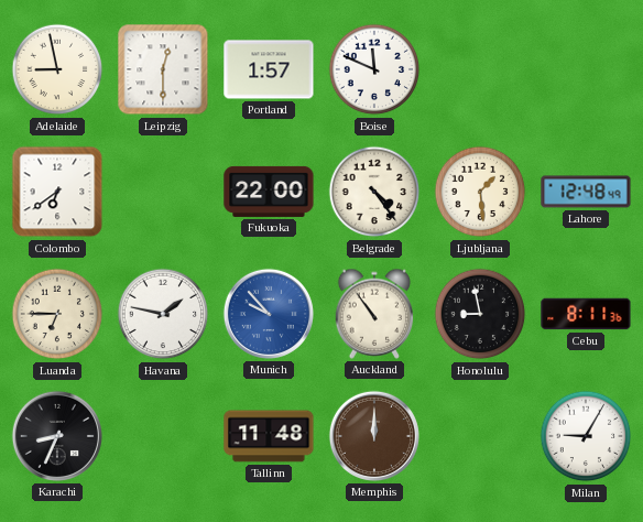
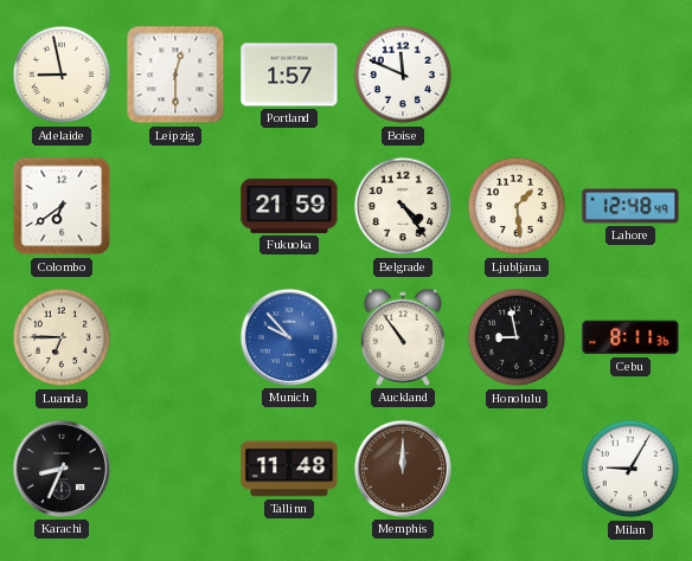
Fukuoka: 22:00 -> 21:59
Havana: 1:47 -> none
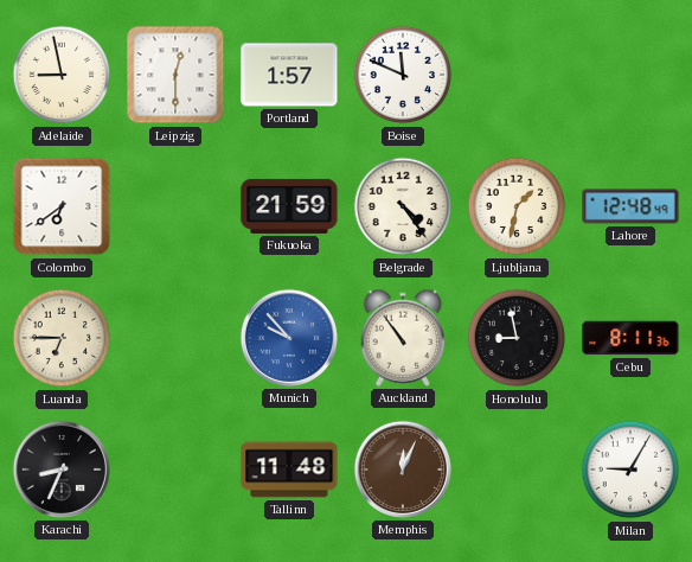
Ljubljana: 1:29 -> 1:32
Memphis: 12:00 -> 12:04
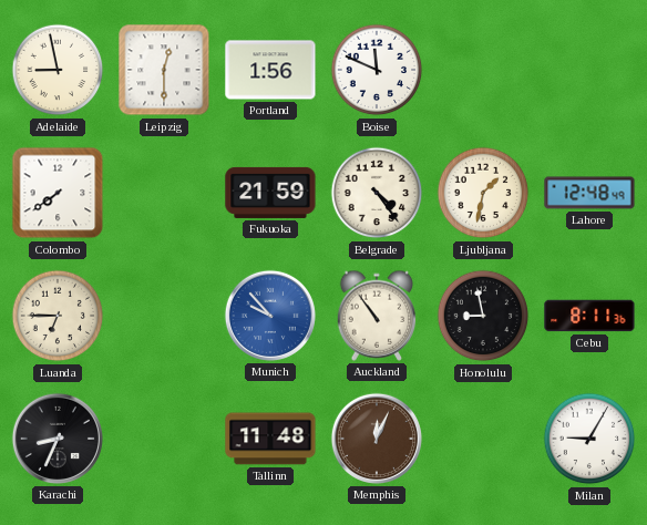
Portland: 1:57 -> 1:56
Colombo: 6:39 -> 7:39
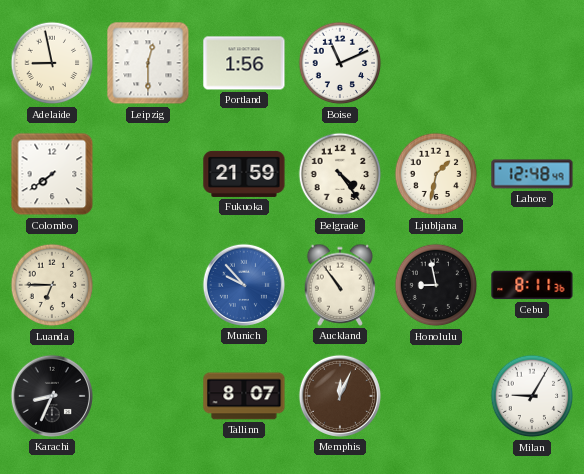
Boise: 11:49 -> 11:11
Tallinn: 11:48 -> 8:07
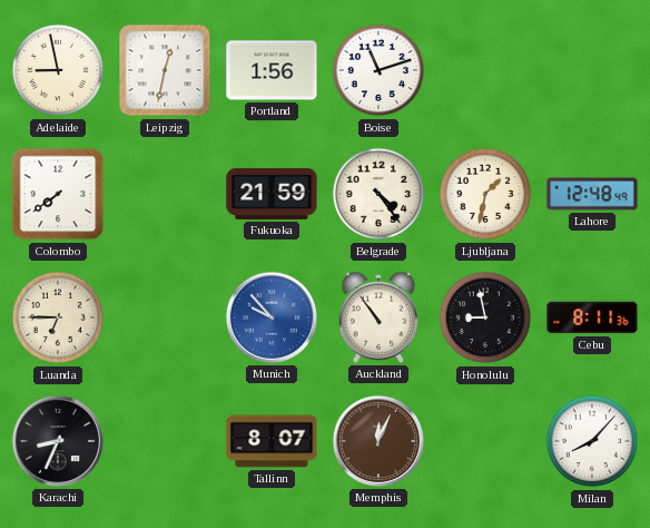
Leipzig: 12:30 -> 12:32
Boise: 11:11 -> 11:12
Milan: 9:05 -> 8:07
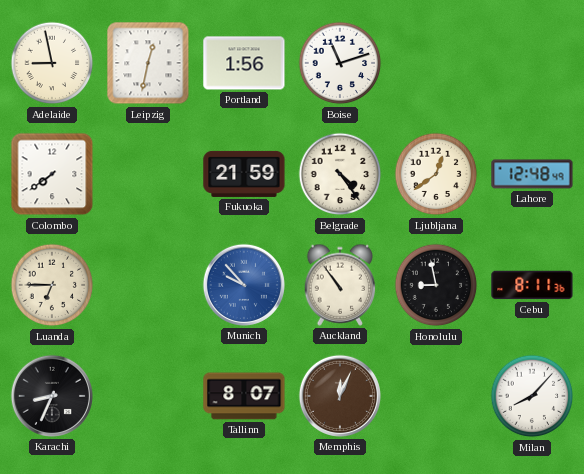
Ljubljana: 1:32 -> 12:39
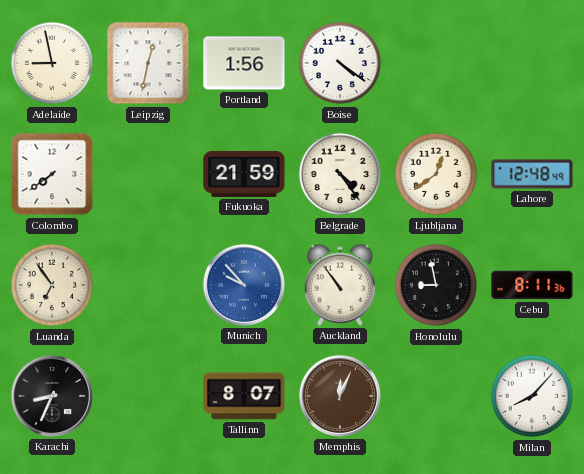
Boise: 11:12 -> 4:21
Luanda: 6:45 -> 6:54
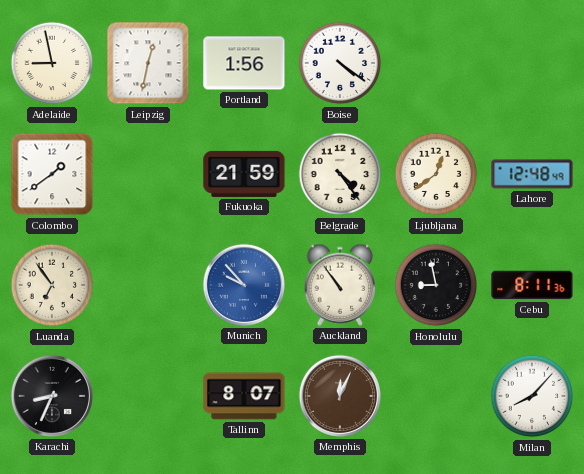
Colombo: 7:39 -> 1:39
